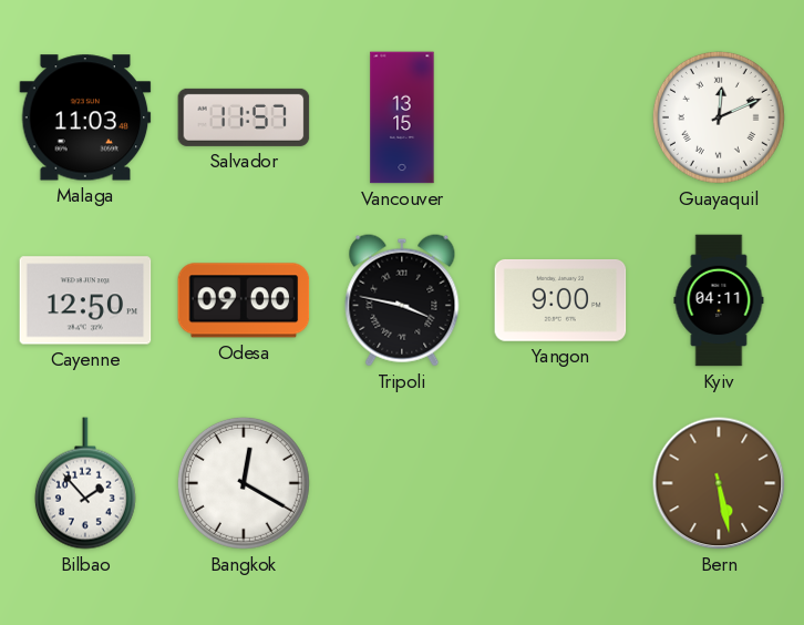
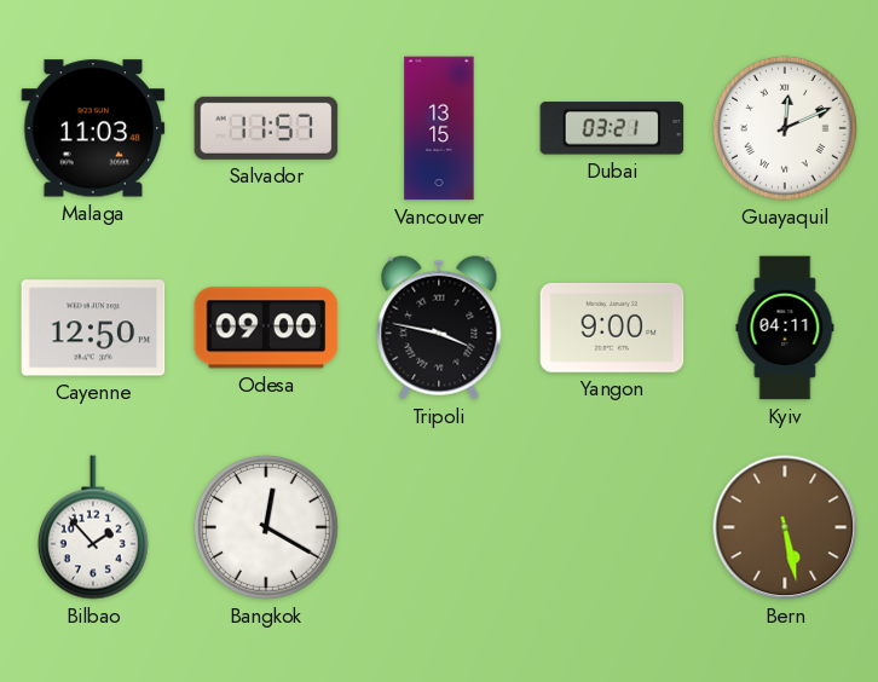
Dubai: none -> 03:21
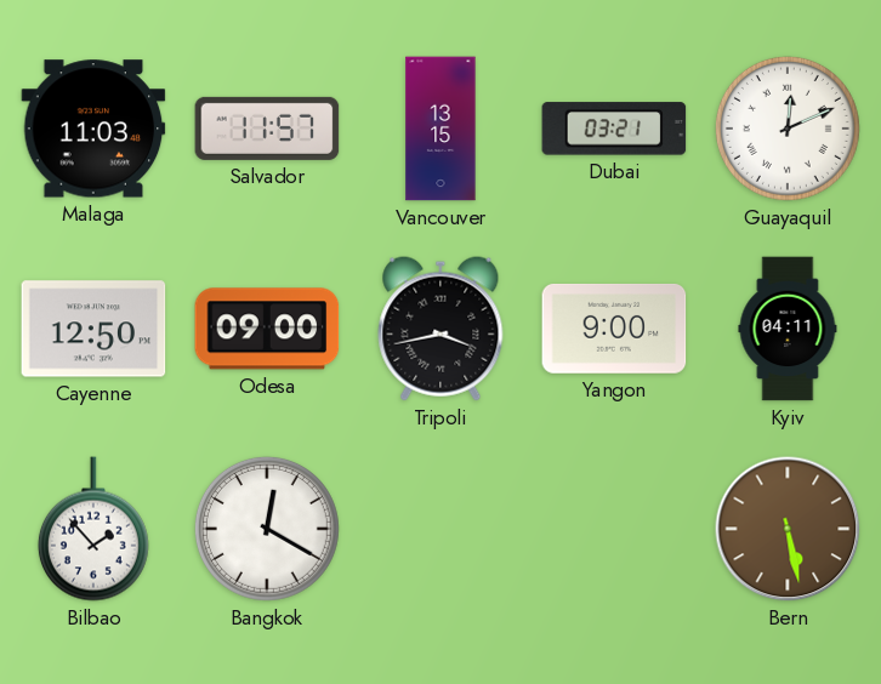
Tripoli: 3:47 -> 3:43
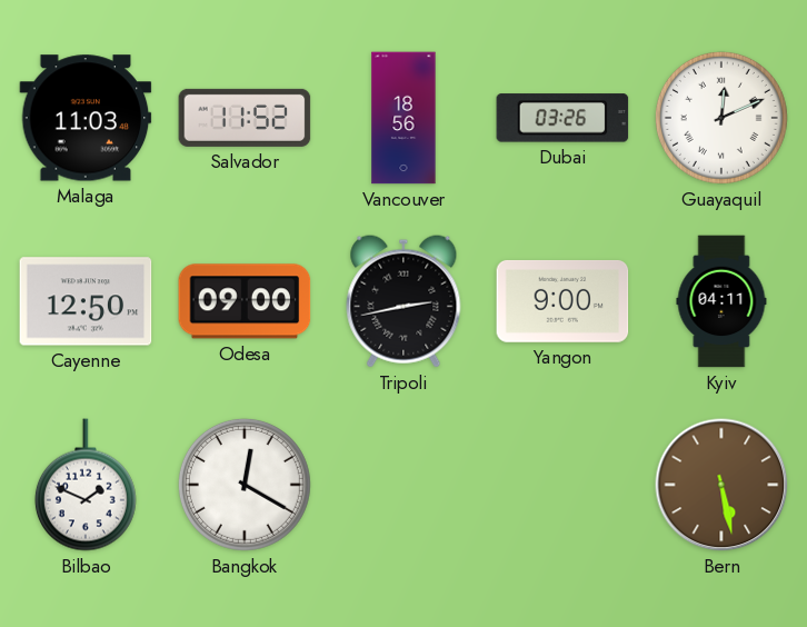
Salvador: 11:57 -> 11:52
Vancouver: 13:15 -> 18:56
Dubai: 03:21 -> 03:26
Tripoli: 3:43 -> 2:43
Bilbao: 1:53 -> 1:49
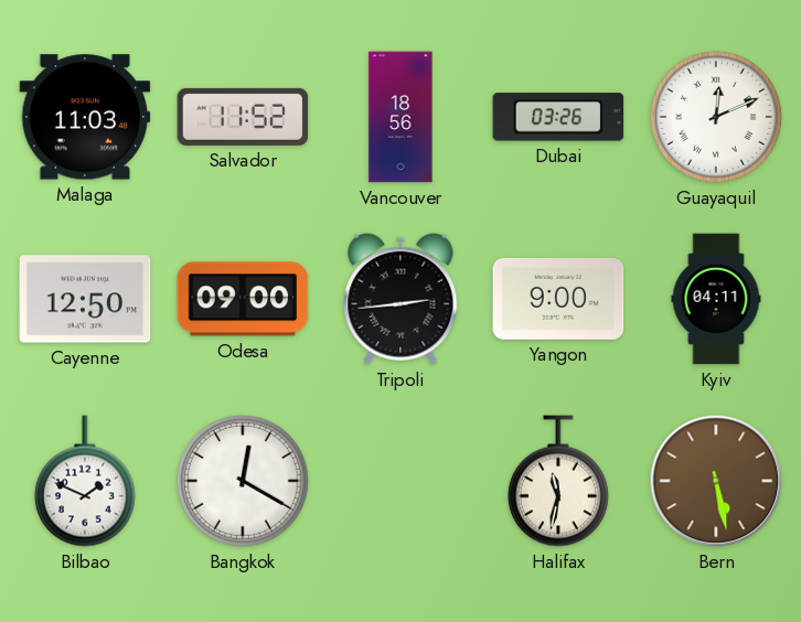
Tripoli: 2:43 -> 2:44
Halifax: none -> 11:32
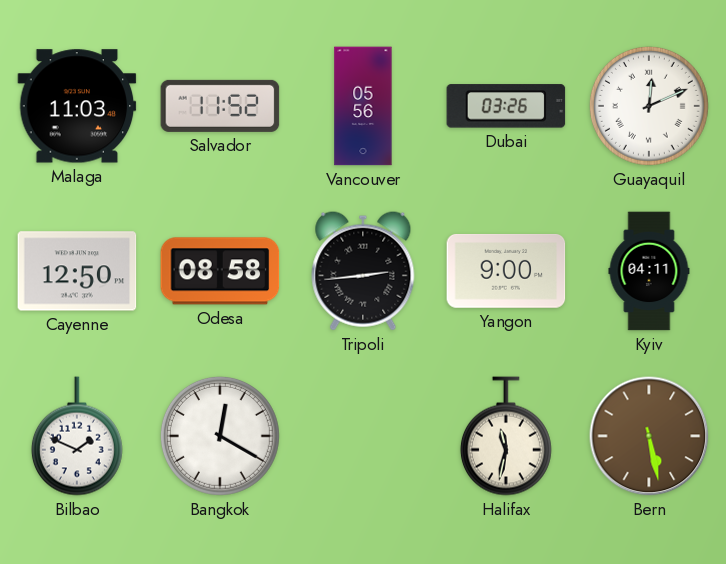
Vancouver: 18:56 -> 05:56
Odesa: 09:00 -> 08:58
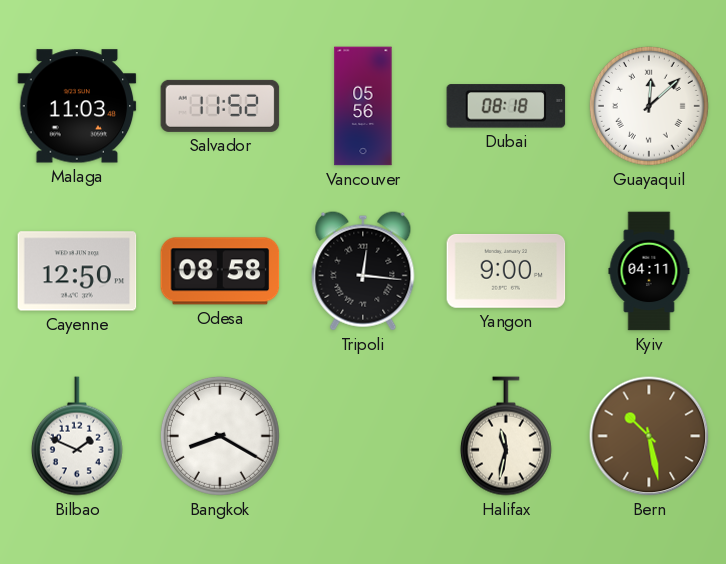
Dubai: 03:26 -> 08:18
Guayaquil: 12:11 -> 12:08
Tripoli: 2:44 -> 12:16
Bangkok: 12:20 -> 8:20
Bern: 5:28 -> 10:28
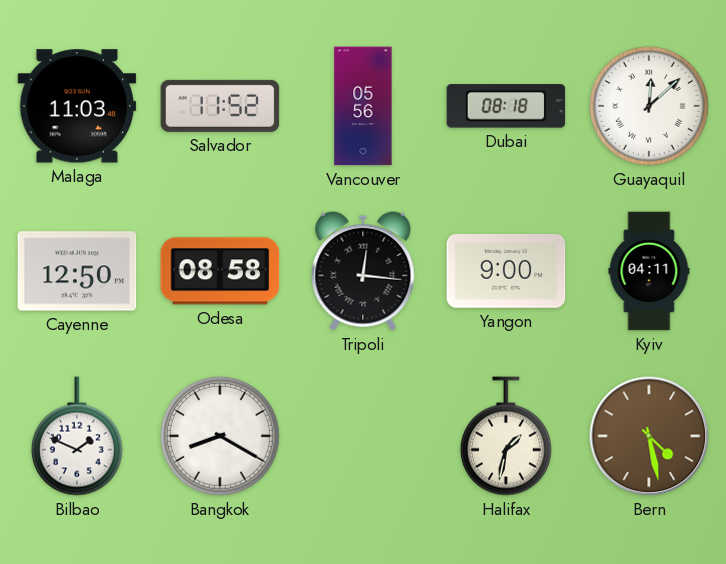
Halifax: 11:32 -> 1:32
Bern: 10:28 -> 4:28
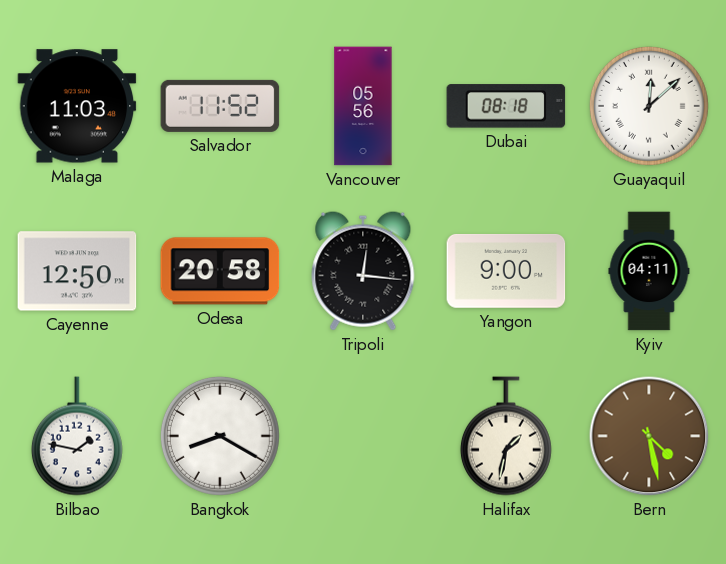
Odesa: 08:58 -> 20:58
Bilbao: 1:49 -> 1:47
